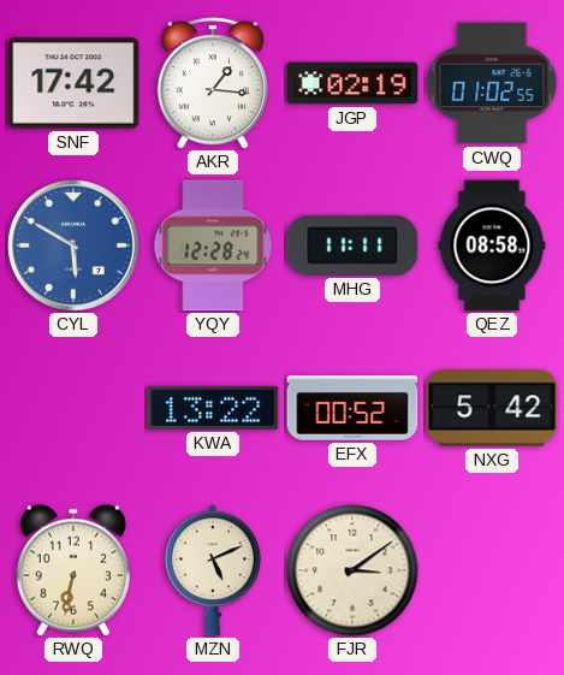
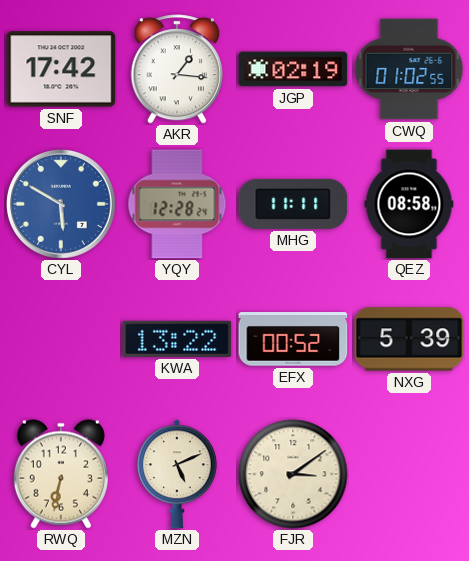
NXG: 5:42 -> 5:39
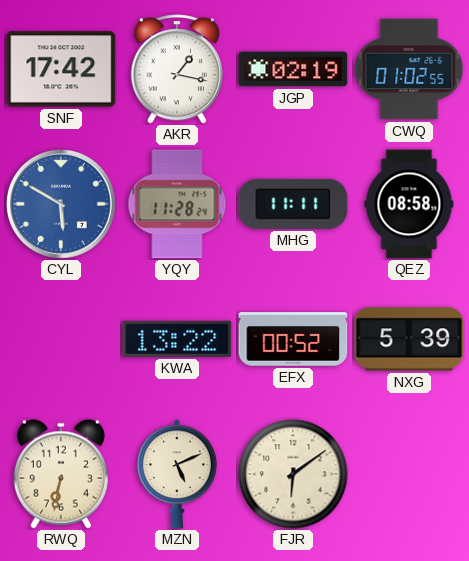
AKR: 1:16 -> 1:17
YQY: 12:28 -> 11:28
FJR: 3:09 -> 6:09
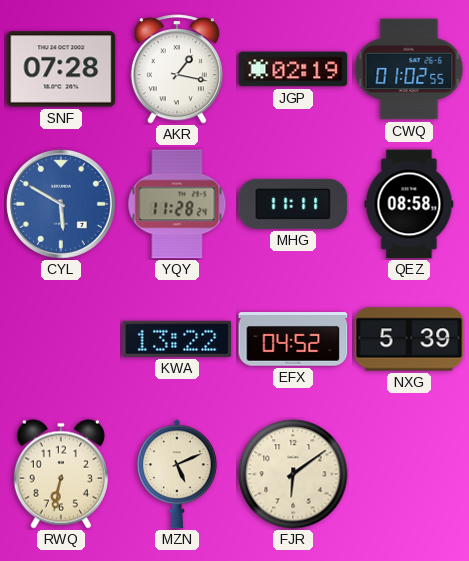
SNF: 17:42 -> 07:28
EFX: 00:52 -> 04:52
